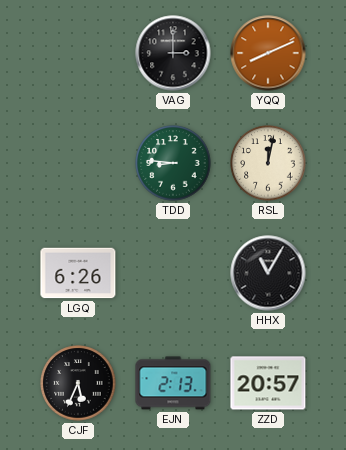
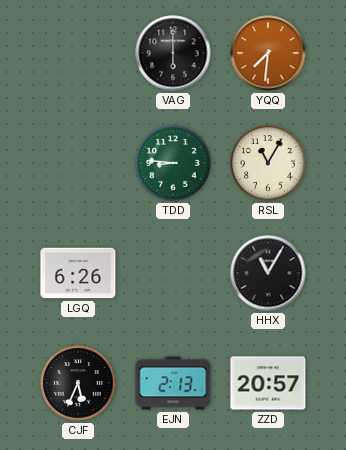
VAG: 3:00 -> 6:00
YQQ: 8:11 -> 7:31
RSL: 12:02 -> 11:05
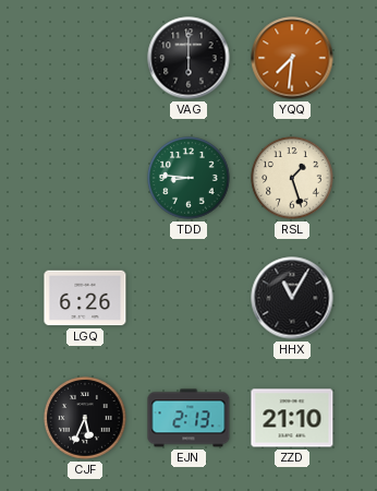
RSL: 11:05 -> 1:27
ZZD: 20:57 -> 21:10
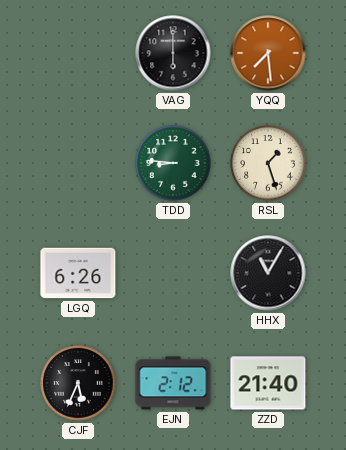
YQQ: 7:31 -> 7:29
EJN: 2:13 -> 2:12
ZZD: 21:10 -> 21:40
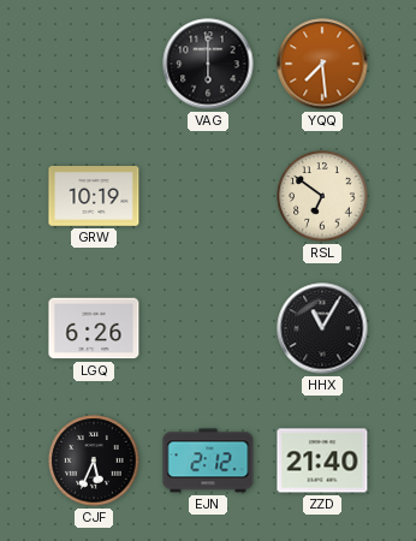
GRW: none -> 10:19
TDD: 8:46 -> none
RSL: 1:27 -> 6:51
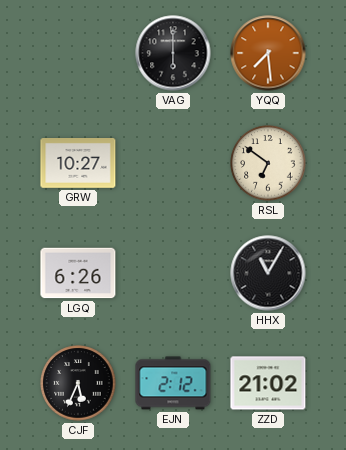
GRW: 10:19 -> 10:27
ZZD: 21:40 -> 21:02
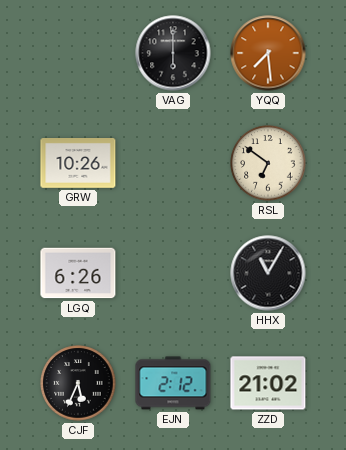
GRW: 10:27 -> 10:26
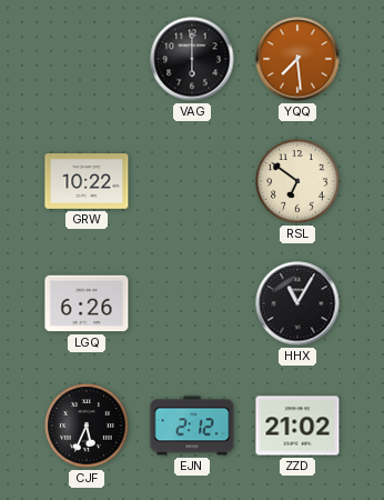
GRW: 10:26 -> 10:22
